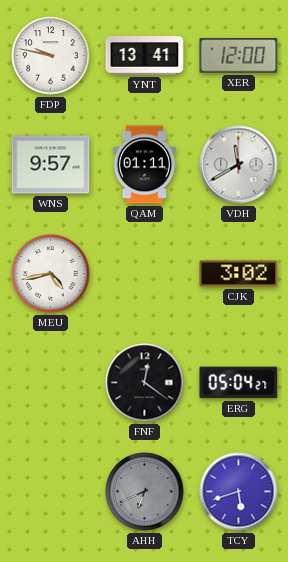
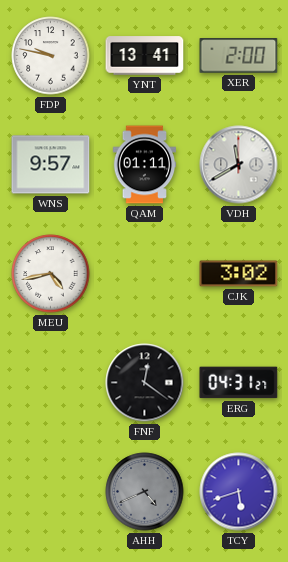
XER: 12:00 -> 2:00
ERG: 05:04 -> 04:31
AHH: 6:41 -> 4:41
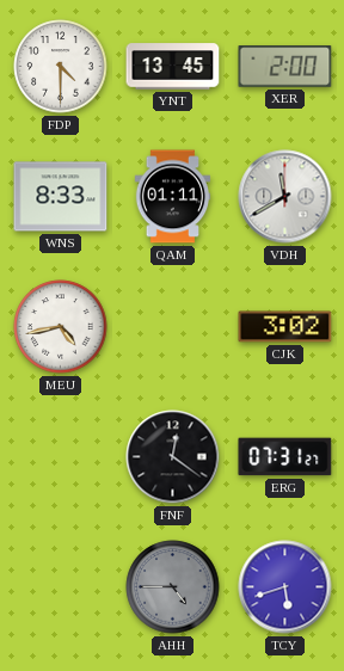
FDP: 9:47 -> 4:30
YNT: 13:41 -> 13:45
WNS: 9:57 -> 8:33
ERG: 04:31 -> 07:31
AHH: 4:41 -> 4:45
